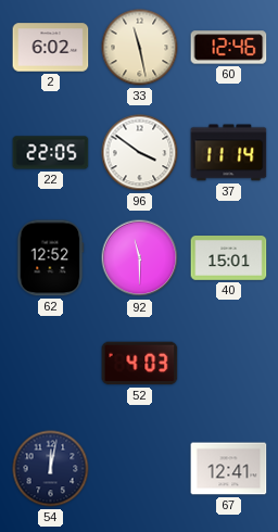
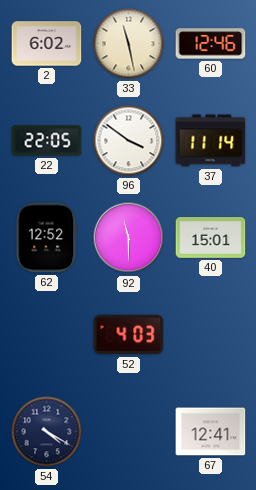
54: 12:02 -> 4:20
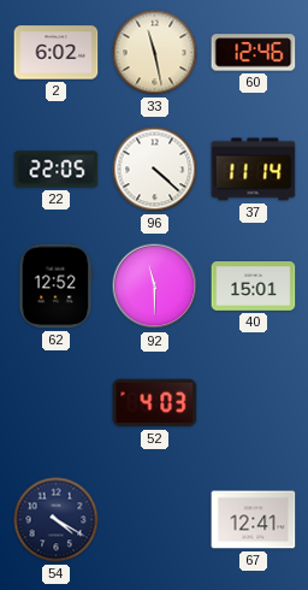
96: 3:51 -> 4:22
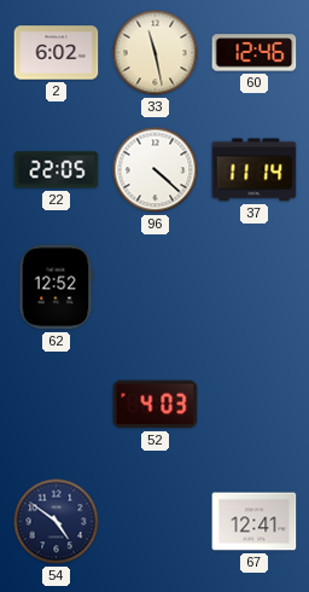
92: 11:30 -> none
40: 15:01 -> none
54: 4:20 -> 4:51
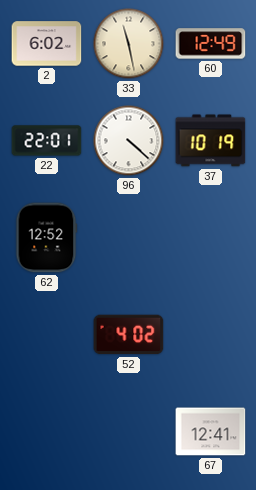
60: 12:46 -> 12:49
22: 22:05 -> 22:01
37: 11:14 -> 10:19
52: 4:03 -> 4:02
54: 4:51 -> none
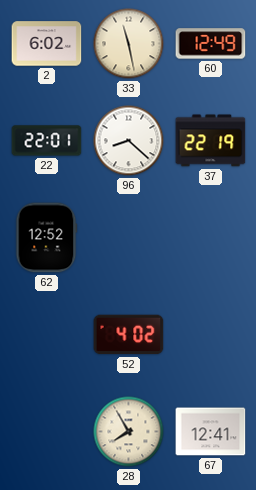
96: 4:22 -> 8:22
37: 10:19 -> 22:19
28: none -> 7:55
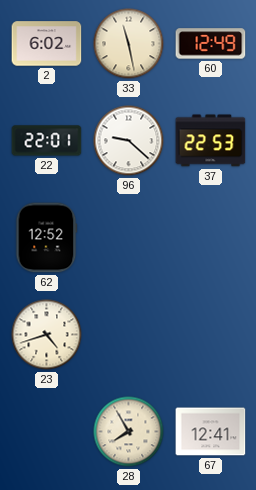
96: 8:22 -> 9:22
37: 22:19 -> 22:53
23: none -> 4:42
52: 4:02 -> none
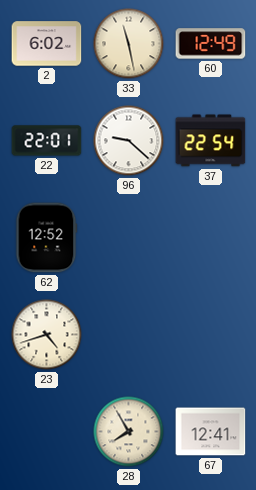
37: 22:53 -> 22:54
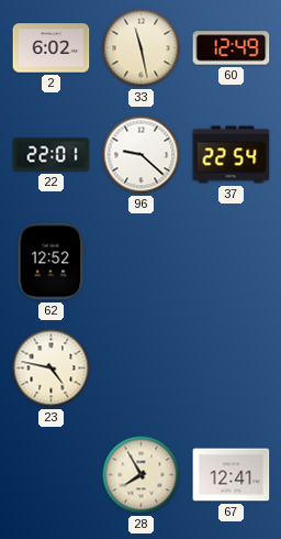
23: 4:42 -> 4:47
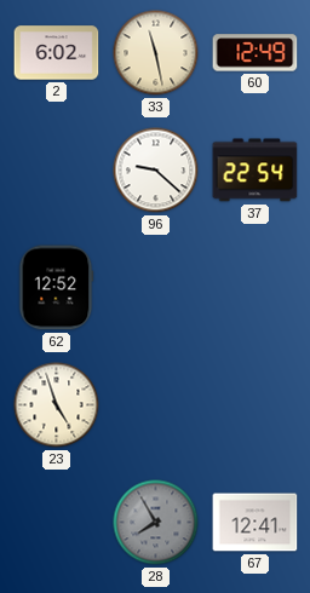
22: 22:01 -> none
23: 4:47 -> 4:57
28 dial: cream -> grey
